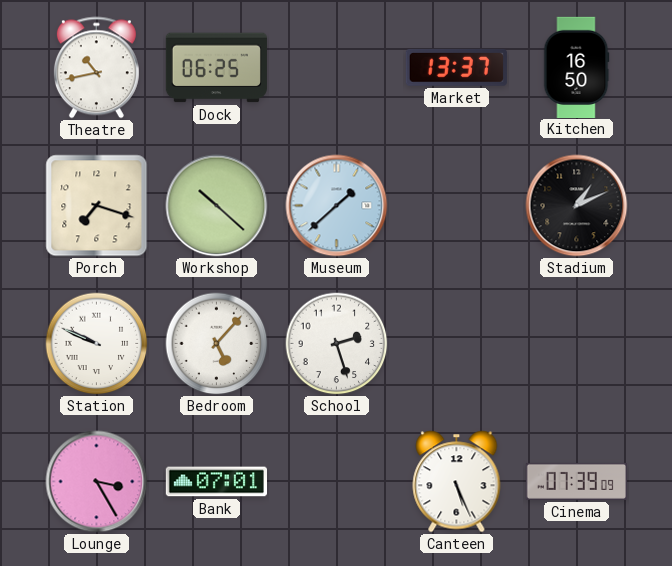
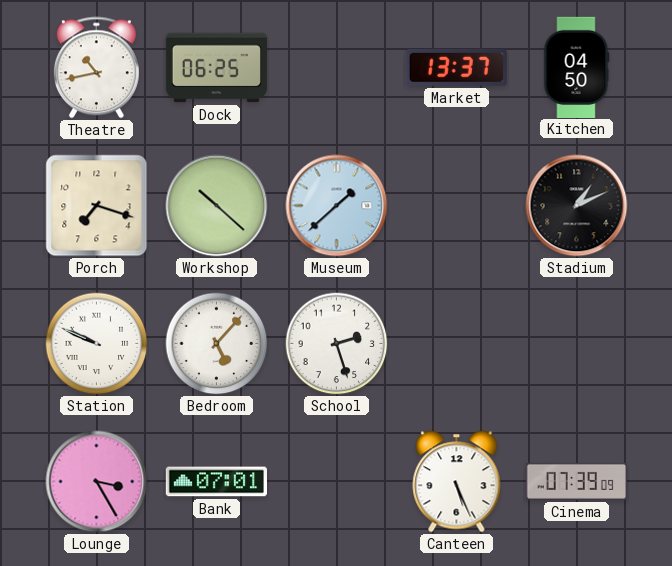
Kitchen: 16:50 -> 04:50
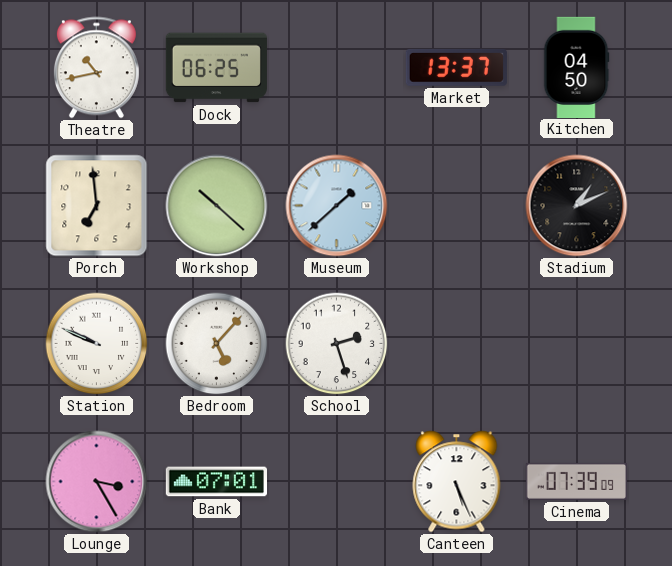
Porch: 7:18 -> 6:59
